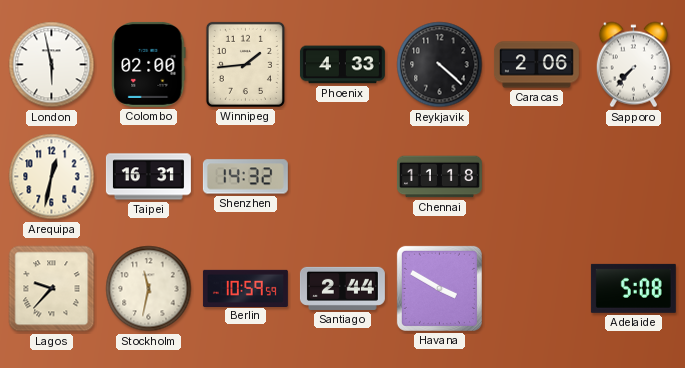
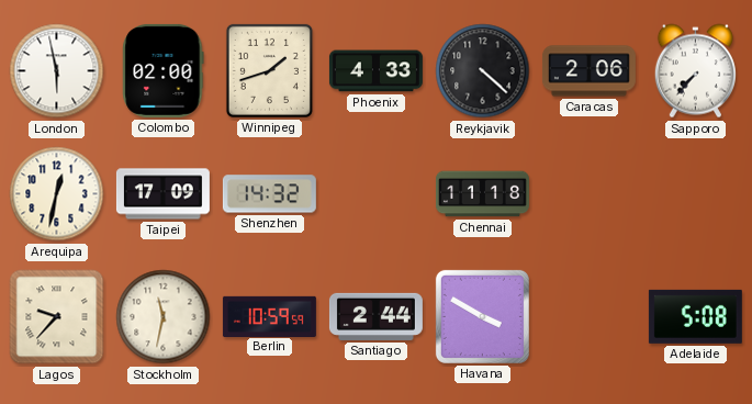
Winnipeg: 1:44 -> 1:42
Taipei: 16:31 -> 17:09
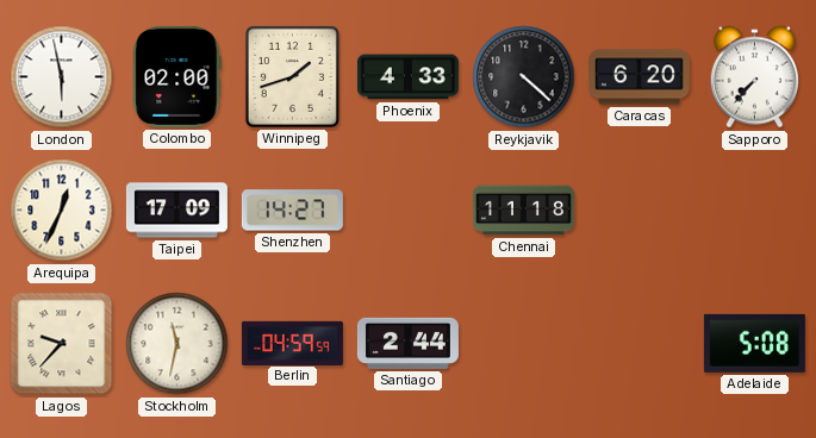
Caracas: 2:06 -> 6:20
Arequipa: 12:32 -> 12:34
Shenzhen: 14:32 -> 14:27
Berlin: 10:59 -> 04:59
Havana: 3:50 -> none
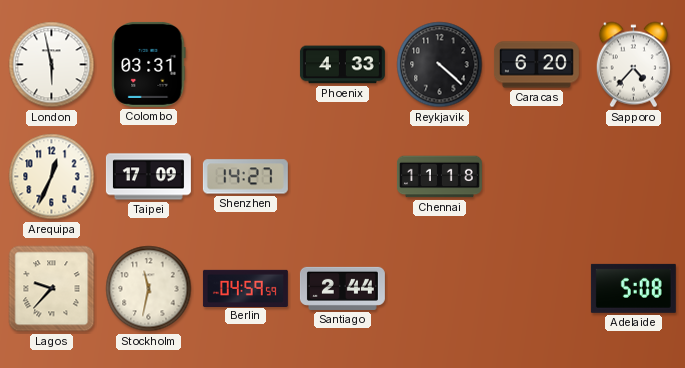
Colombo: 02:00 -> 03:31
Winnipeg: 1:42 -> none
Sapporo: 7:37 -> 4:37
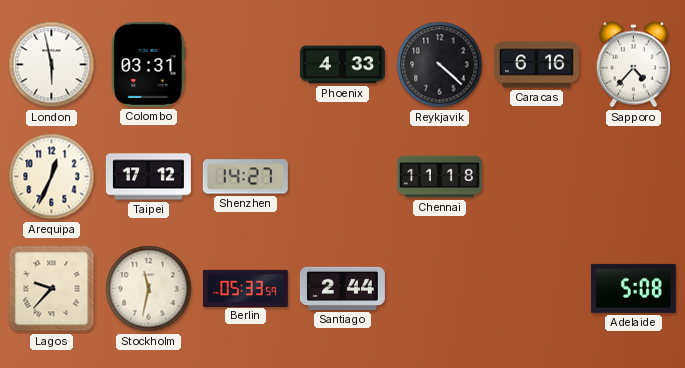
Caracas: 6:20 -> 6:16
Taipei: 17:09 -> 17:12
Berlin: 04:59 -> 05:33
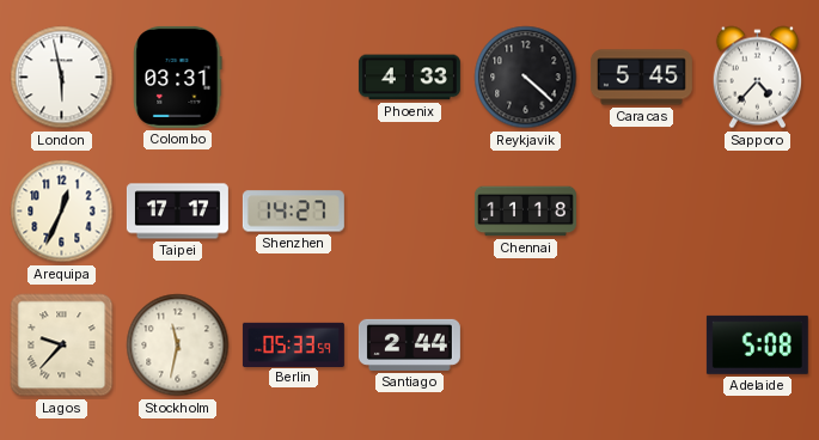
Caracas: 6:16 -> 5:45
Taipei: 17:12 -> 17:17
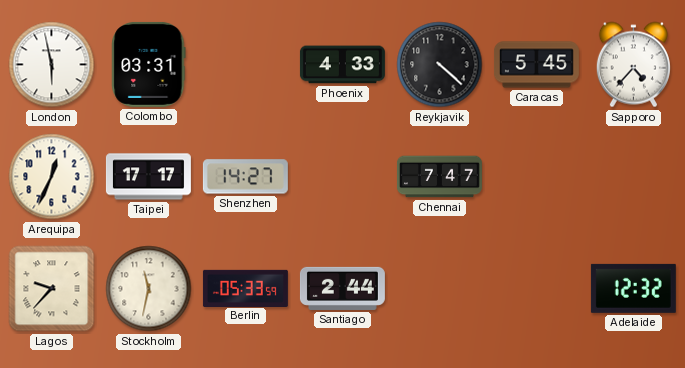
Chennai: 11:18 -> 7:47
Adelaide: 5:08 -> 12:32
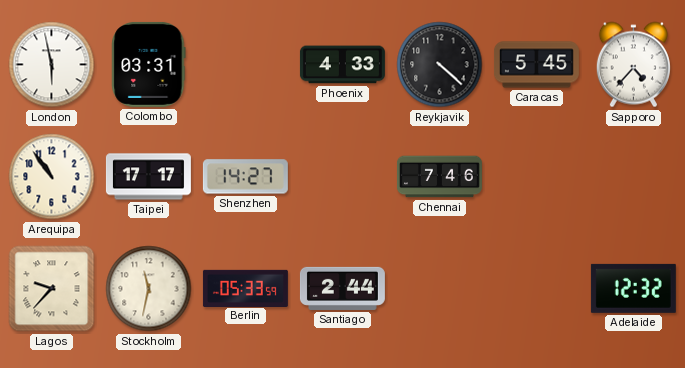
Arequipa: 12:34 -> 10:54
Chennai: 7:47 -> 7:46
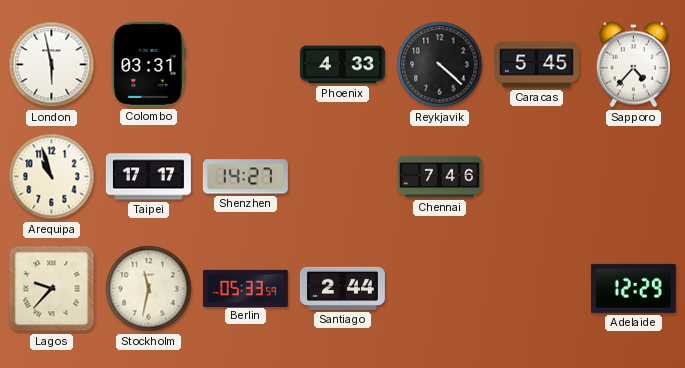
Arequipa: 10:54 -> 10:57
Adelaide: 12:32 -> 12:29
